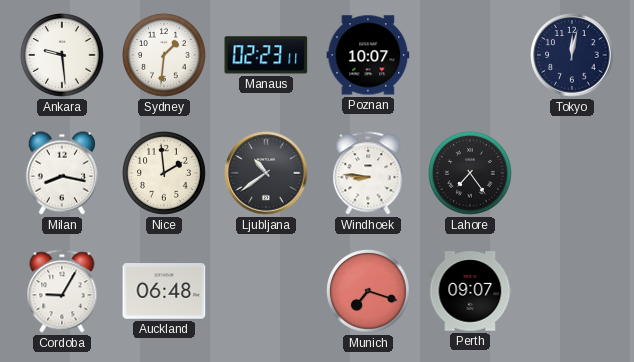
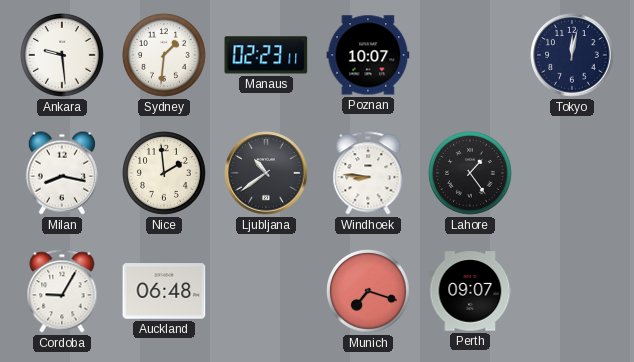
Lahore: 7:24 -> 1:24
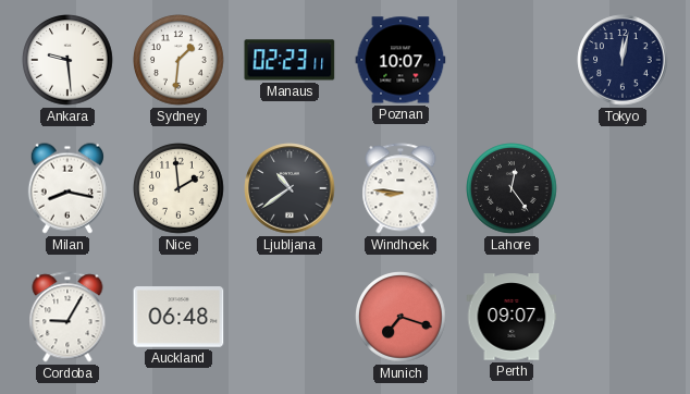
Lahore: 1:24 -> 12:24
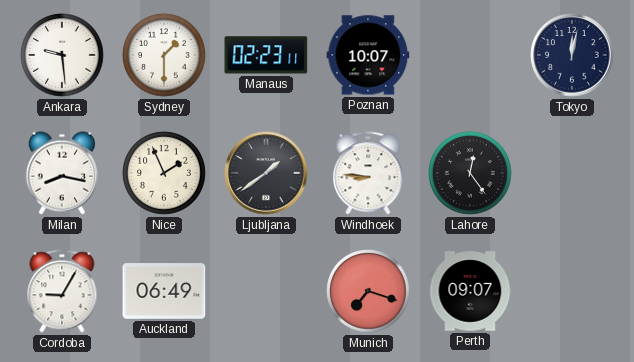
Sydney: 1:31 -> 1:30
Nice: 1:59 -> 1:56
Ljubljana: 10:39 -> 1:39
Auckland: 06:48 -> 06:49
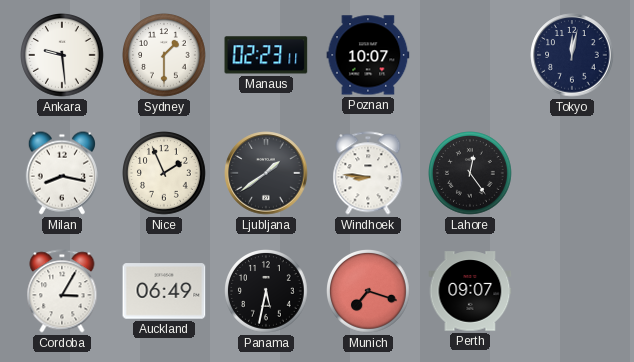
Cordoba: 9:05 -> 3:05
Panama: none -> 5:32
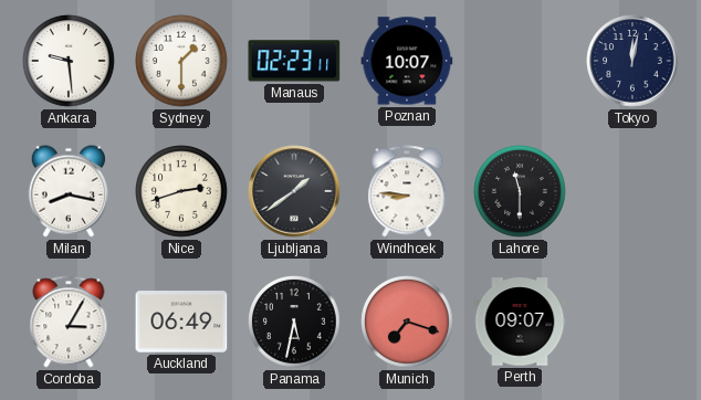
Nice: 1:56 -> 2:42
Lahore: 12:24 -> 11:30
